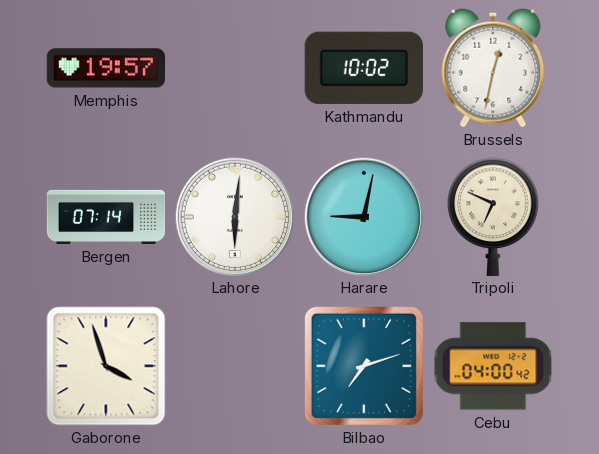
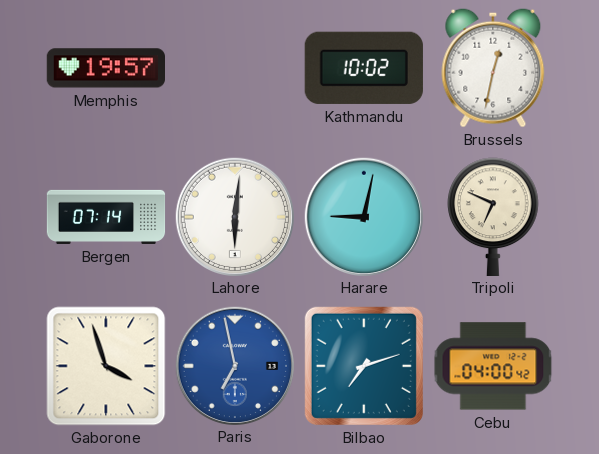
Paris: none -> 6:58
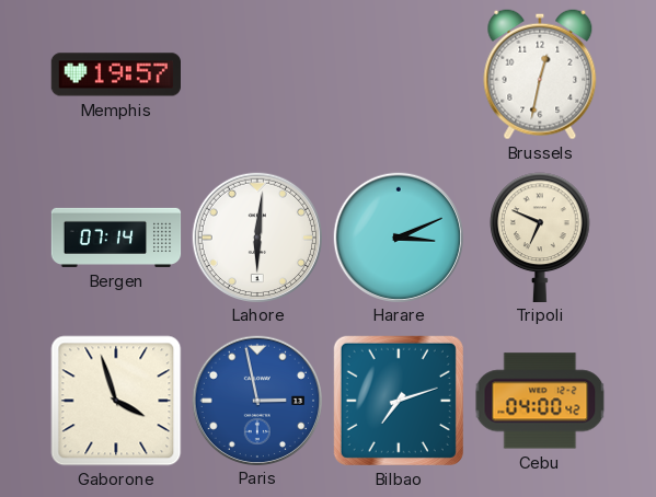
Kathmandu: 10:02 -> none
Harare: 9:02 -> 3:11
Paris: 6:58 -> 2:58
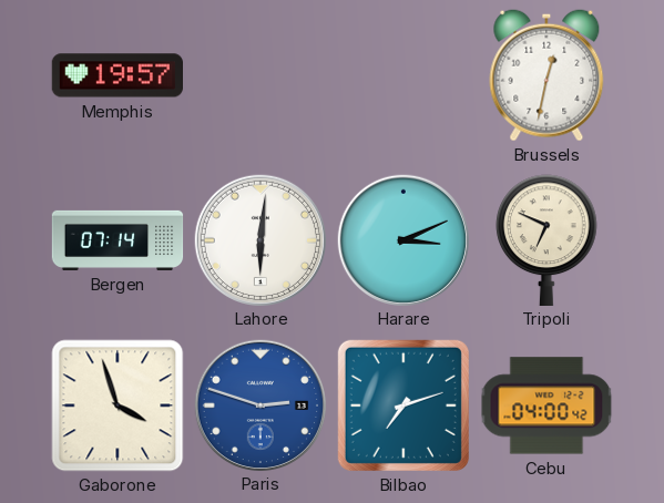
Paris: 2:58 -> 2:48
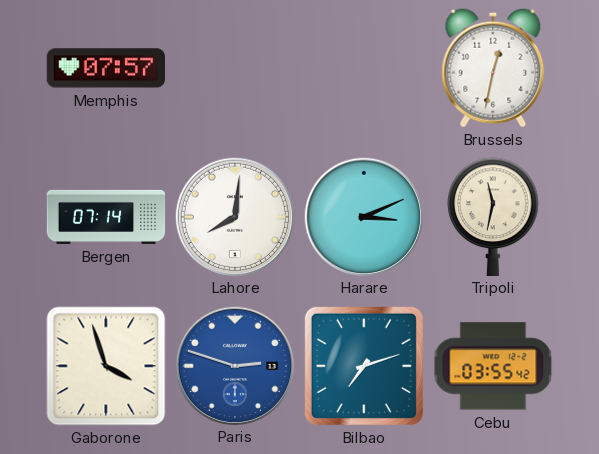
Memphis: 19:57 -> 07:57
Lahore: 6:01 -> 8:01
Tripoli: 6:49 -> 11:32
Cebu: 04:00 -> 03:55
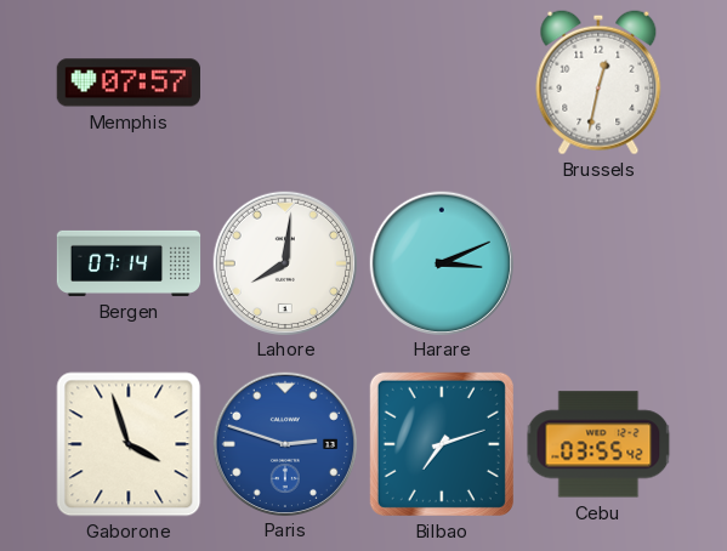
Tripoli: 11:32 -> none
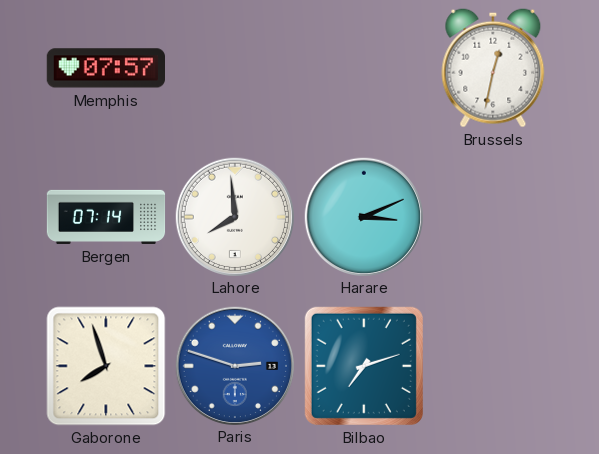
Lahore: 8:01 -> 7:59
Gaborone: 3:57 -> 7:57
Cebu: 03:55 -> none
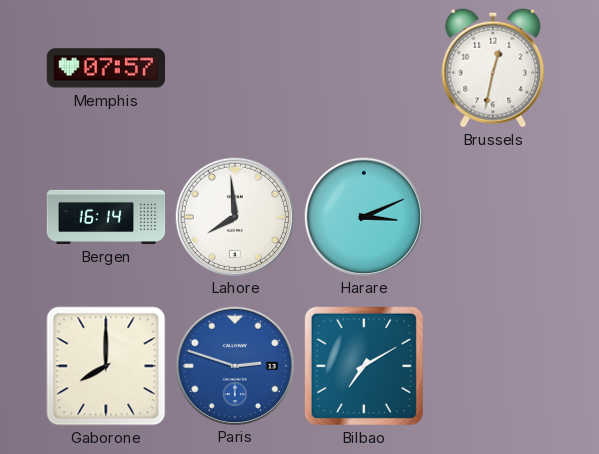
Bergen: 07:14 -> 16:14
Gaborone: 7:57 -> 8:00
Bilbao: 7:12 -> 7:10
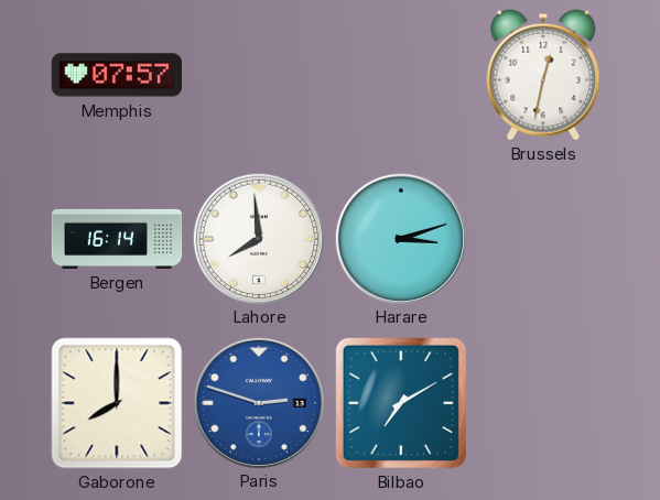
Harare: 3:11 -> 3:12
